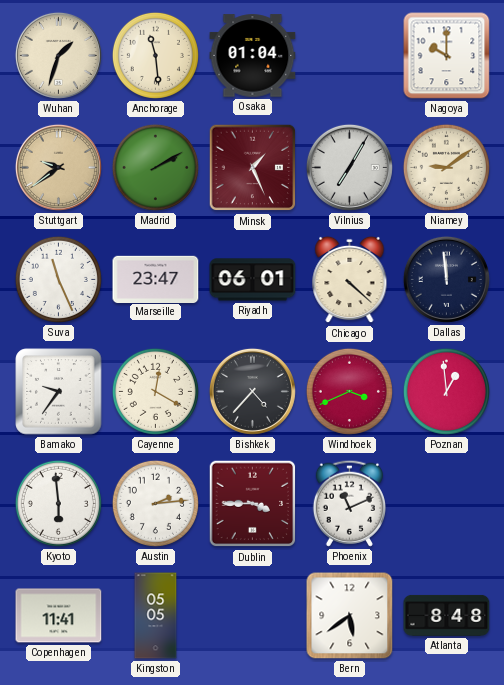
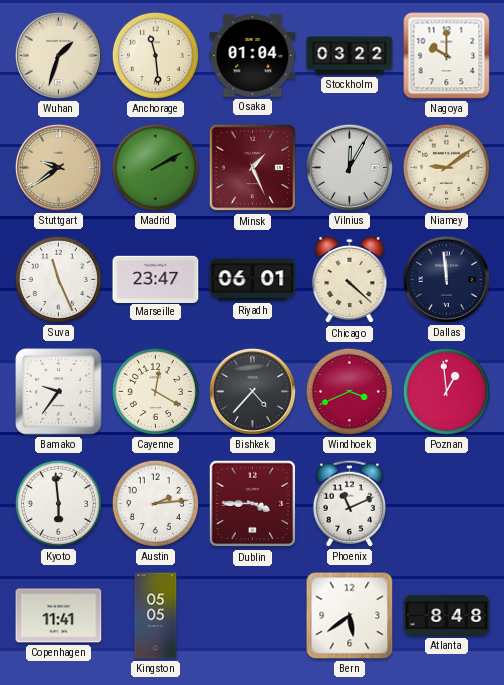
Stockholm: none -> 03:22
Vilnius: 7:05 -> 12:05
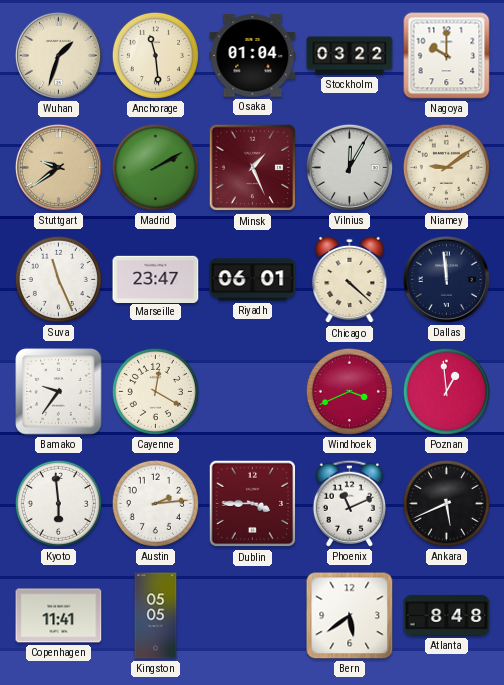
Bishkek: 4:37 -> none
Ankara: none -> 5:41
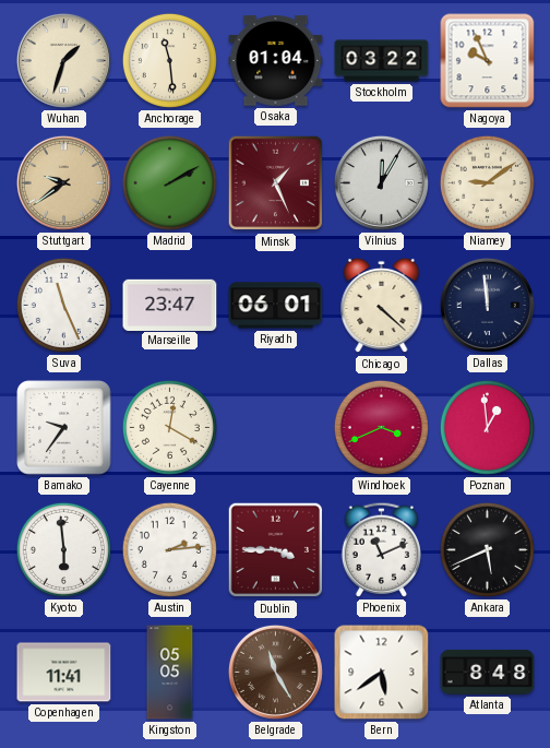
Nagoya: 10:00 -> 9:56
Belgrade: none -> 11:25
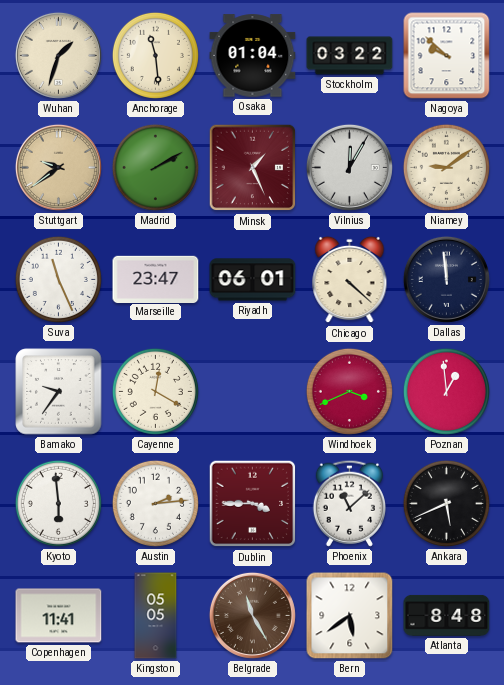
Nagoya: 9:56 -> 9:52
Phoenix: 11:11 -> 11:08
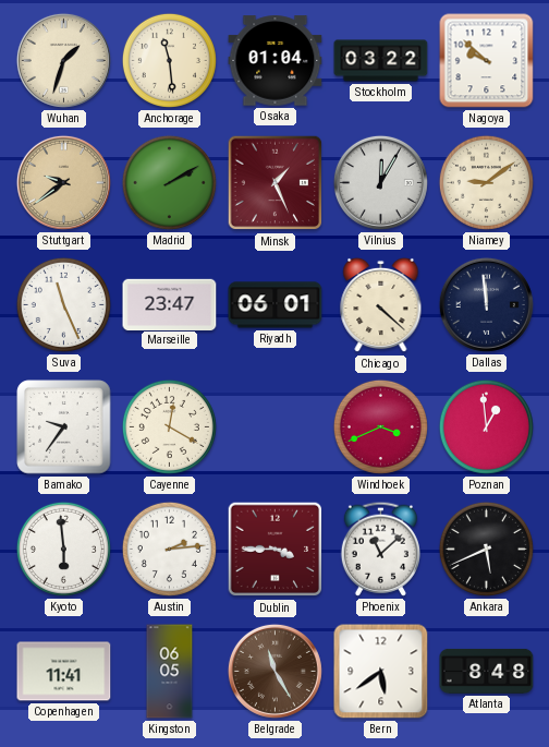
Kingston: 05:05 -> 06:05
